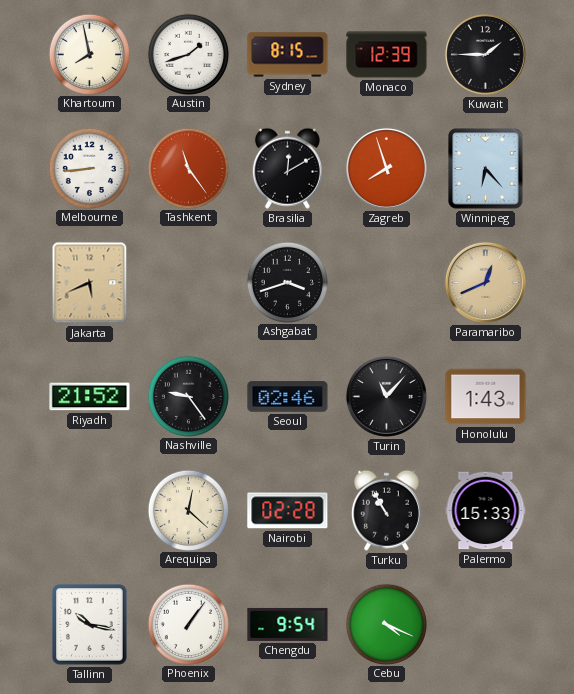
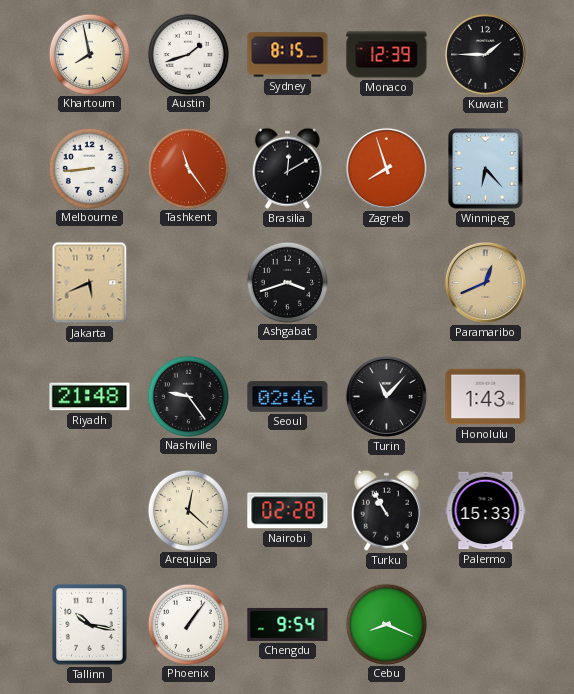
Riyadh: 21:52 -> 21:48
Cebu: 4:19 -> 8:19
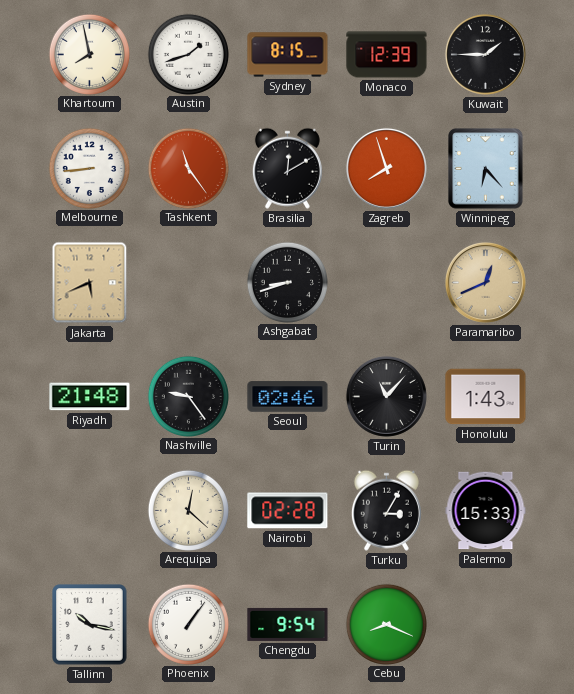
Ashgabat: 3:42 -> 8:42
Turku: 10:55 -> 3:05
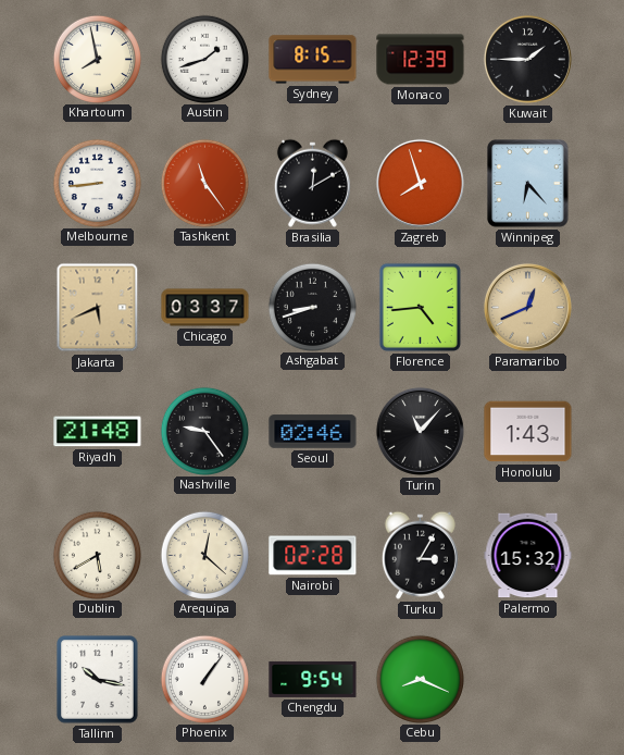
Chicago: none -> 03:37
Florence: none -> 4:44
Dublin: none -> 5:40
Palermo: 15:33 -> 15:32
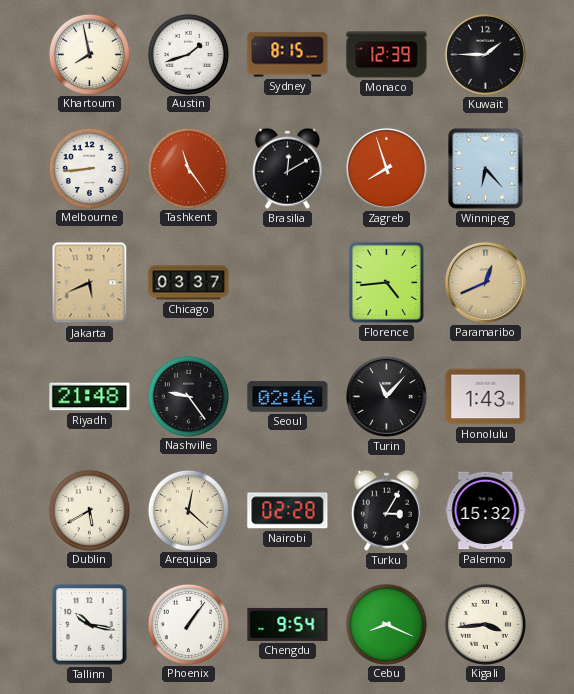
Ashgabat: 8:42 -> none
Kigali: none -> 3:44
